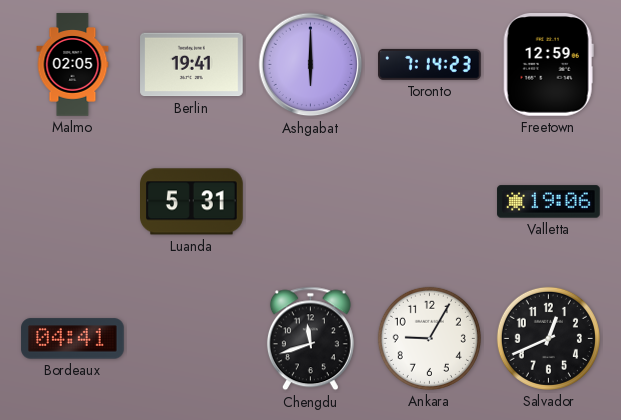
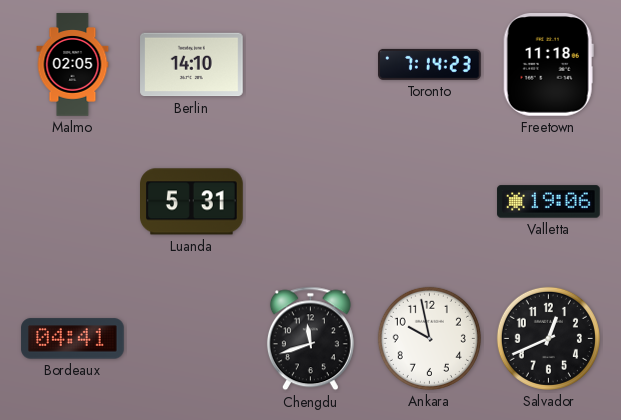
Berlin: 19:41 -> 14:10
Ashgabat: 6:00 -> none
Freetown: 12:59 -> 11:18
Ankara: 9:05 -> 9:58
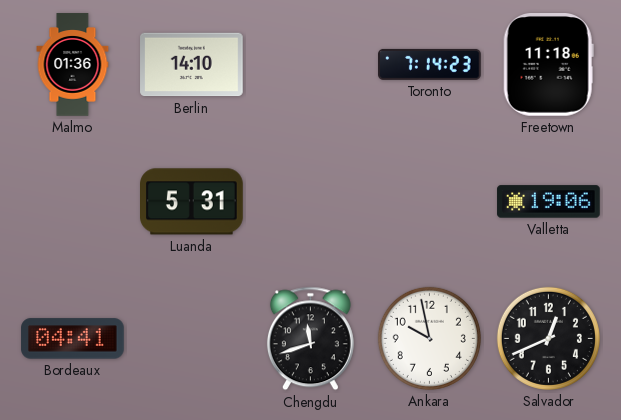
Malmo: 02:05 -> 01:36
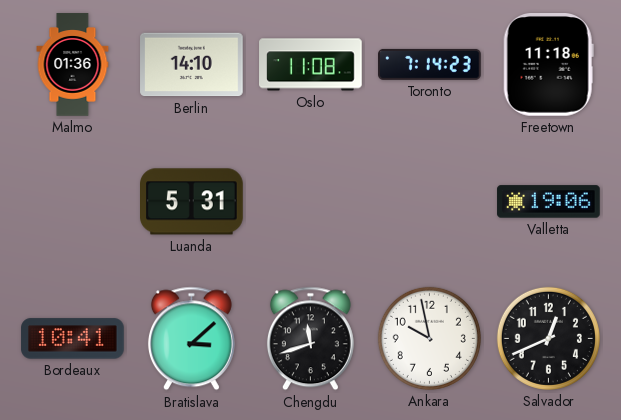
Oslo: none -> 11:08
Bordeaux: 04:41 -> 10:41
Bratislava: none -> 3:08
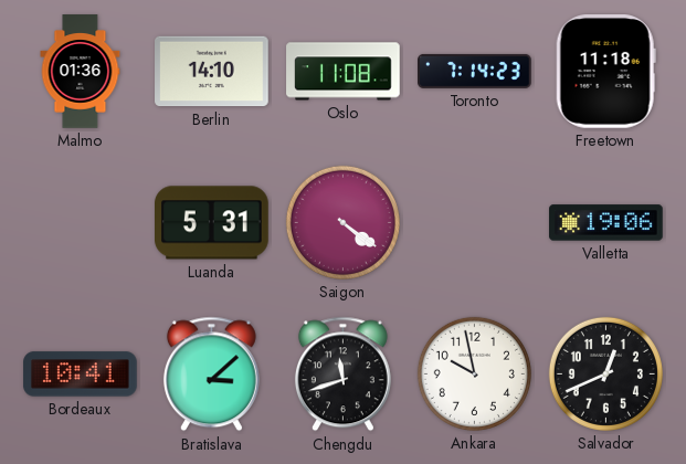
Saigon: none -> 4:21
